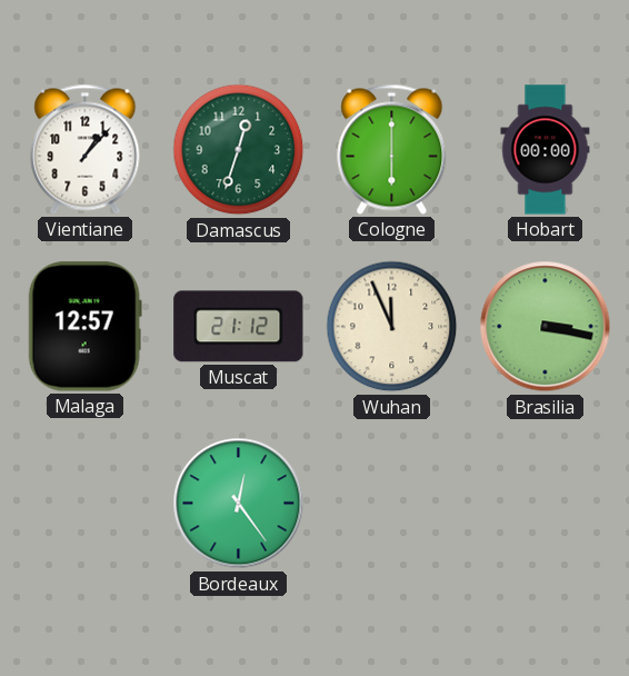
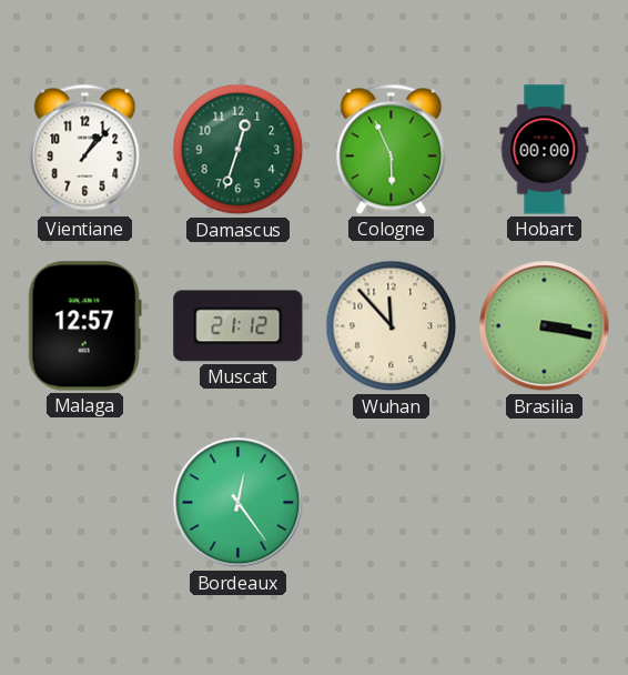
Cologne: 6:00 -> 5:56
Wuhan: 11:56 -> 11:53
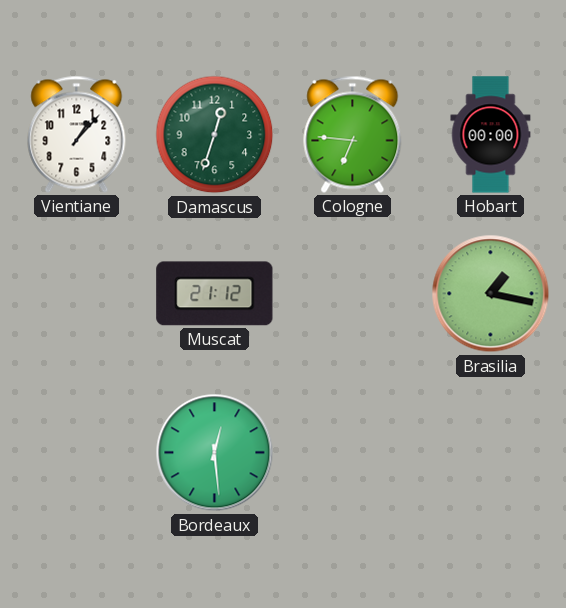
Cologne: 5:56 -> 6:46
Malaga: 12:57 -> none
Wuhan: 11:53 -> none
Brasilia: 3:17 -> 1:17
Bordeaux: 12:24 -> 12:29
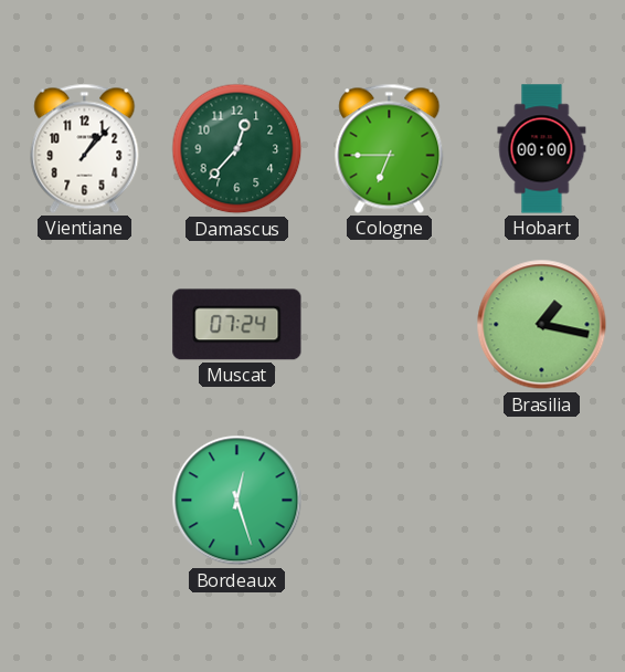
Damascus: 12:33 -> 12:37
Cologne: 6:46 -> 6:45
Muscat: 21:12 -> 07:24
Bordeaux: 12:29 -> 12:27
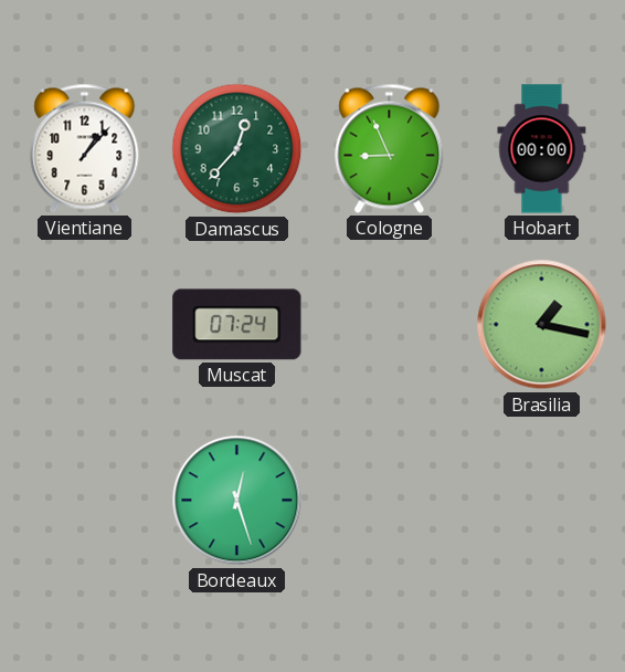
Cologne: 6:45 -> 8:56
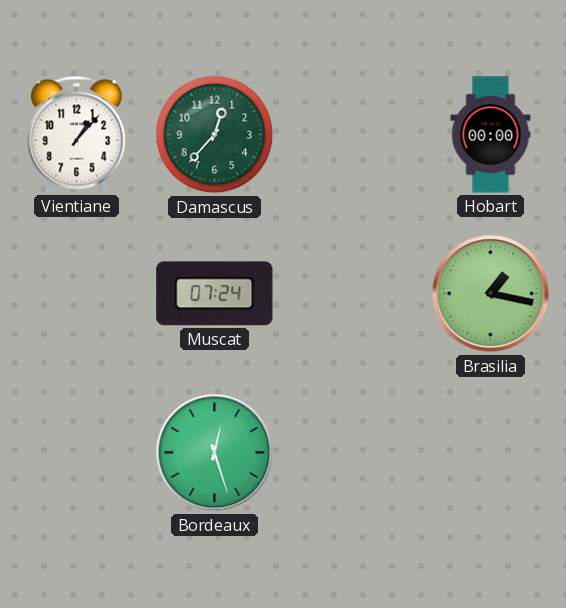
Cologne: 8:56 -> none
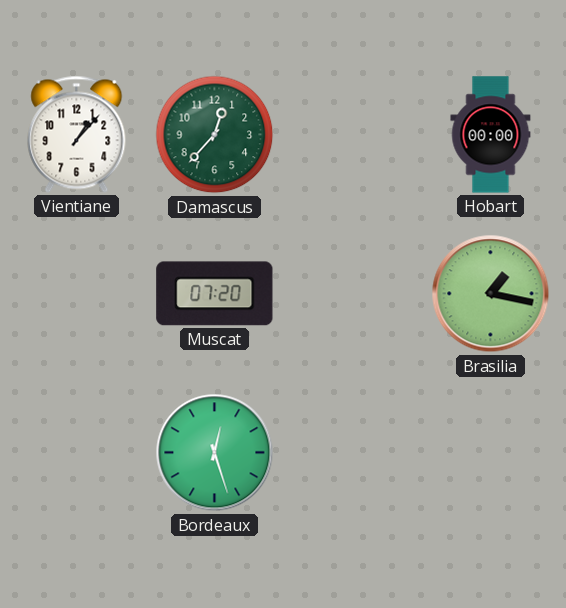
Muscat: 07:24 -> 07:20
